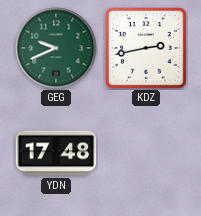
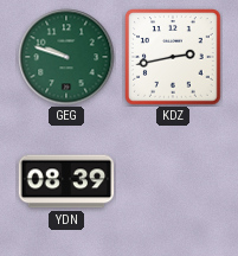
GEG: 9:41 -> 9:48
YDN: 17:48 -> 08:39
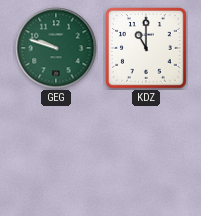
KDZ: 2:43 -> 11:00
YDN: 08:39 -> none
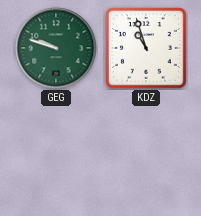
KDZ: 11:00 -> 10:57
